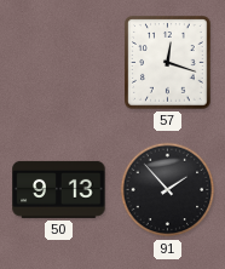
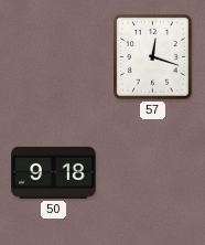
50: 9:13 -> 9:18
91: 1:53 -> none
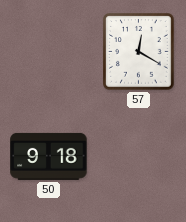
57: 12:18 -> 12:20
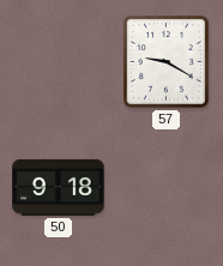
57: 12:20 -> 9:20
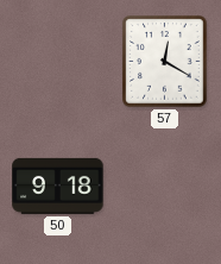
57: 9:20 -> 12:20
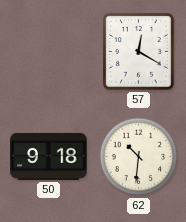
62: none -> 10:31
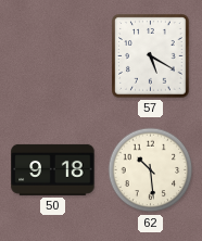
57: 12:20 -> 5:20
62: 10:31 -> 10:29
